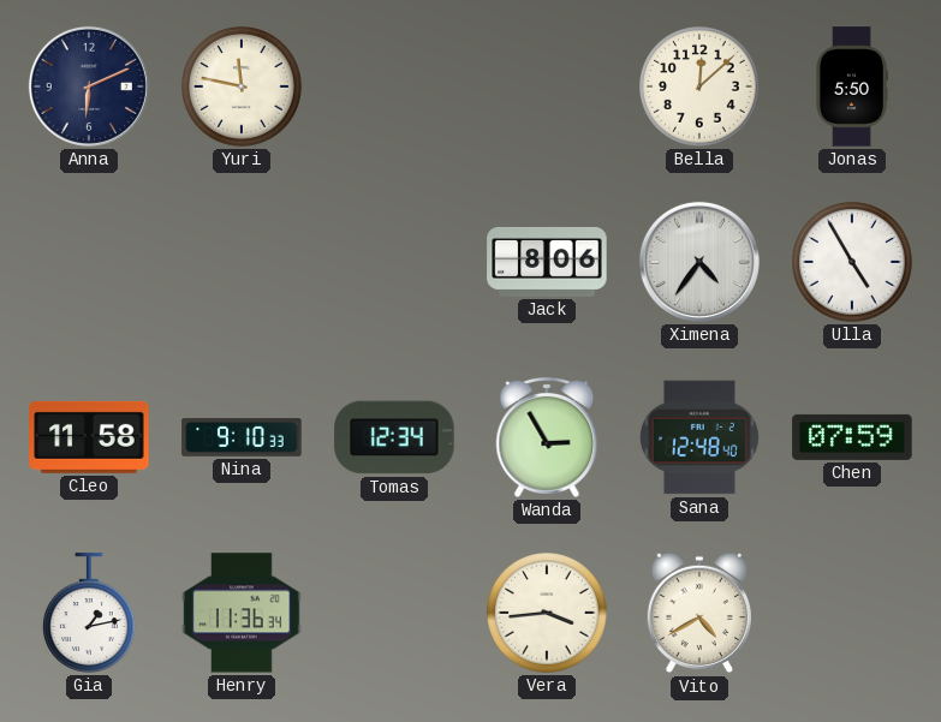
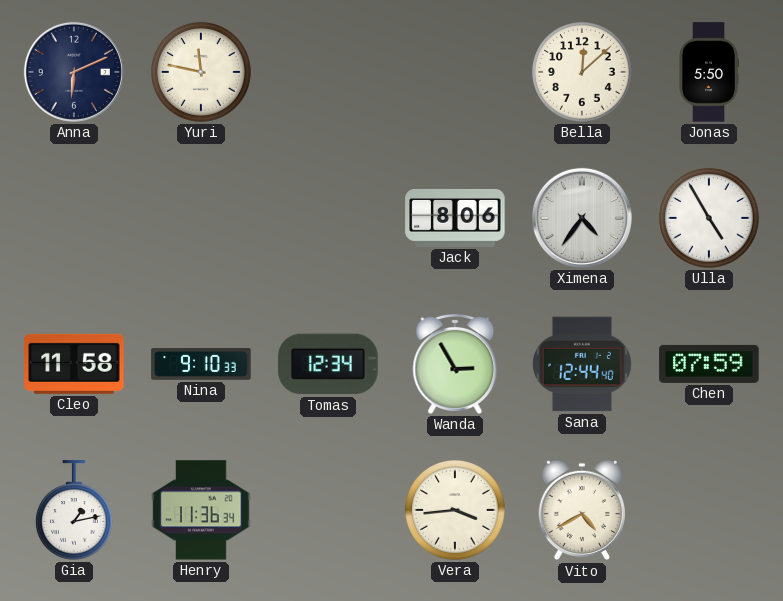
Sana: 12:48 -> 12:44
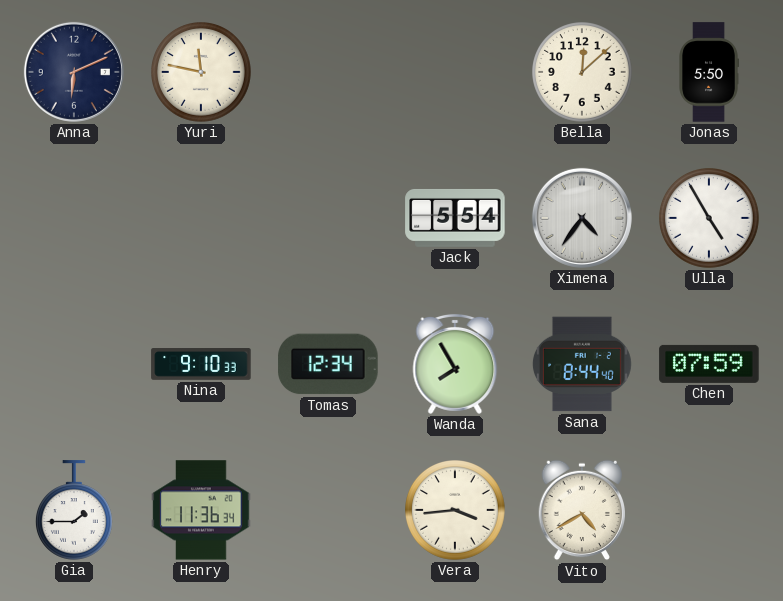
Jack: 8:06 -> 5:54
Cleo: 11:58 -> none
Wanda: 2:55 -> 7:55
Sana: 12:44 -> 8:44
Gia: 1:13 -> 1:45
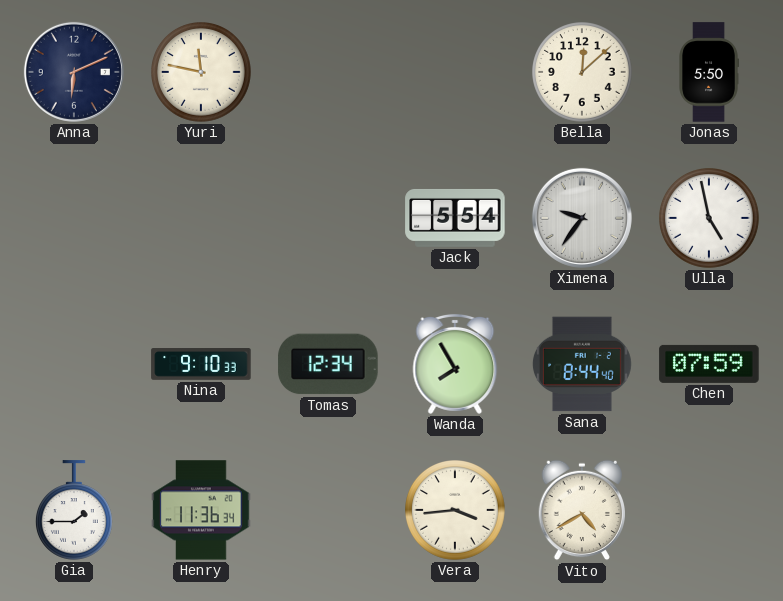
Ximena: 4:36 -> 9:36
Ulla: 4:55 -> 4:58
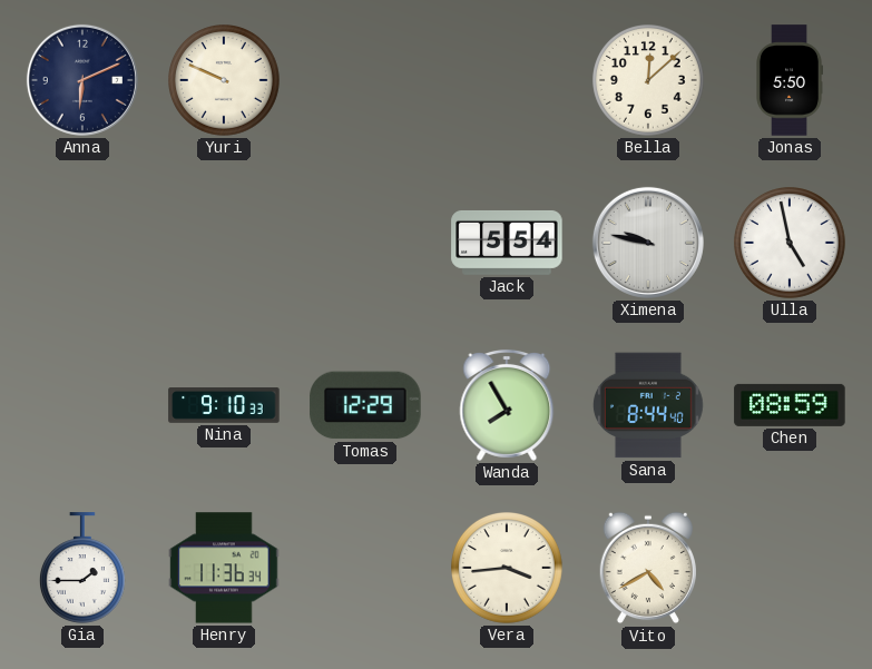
Yuri: 11:47 -> 9:49
Ximena: 9:36 -> 9:47
Tomas: 12:34 -> 12:29
Chen: 07:59 -> 08:59
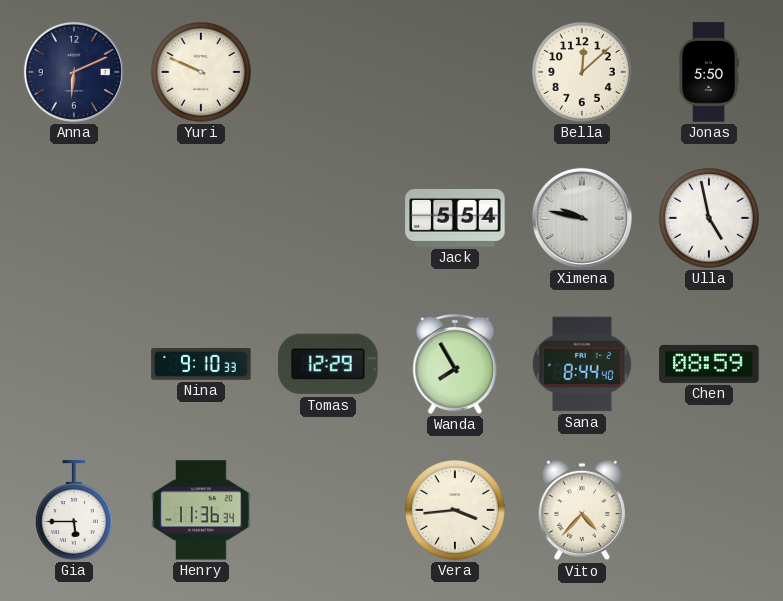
Gia: 1:45 -> 5:45
Vito: 4:40 -> 4:37
